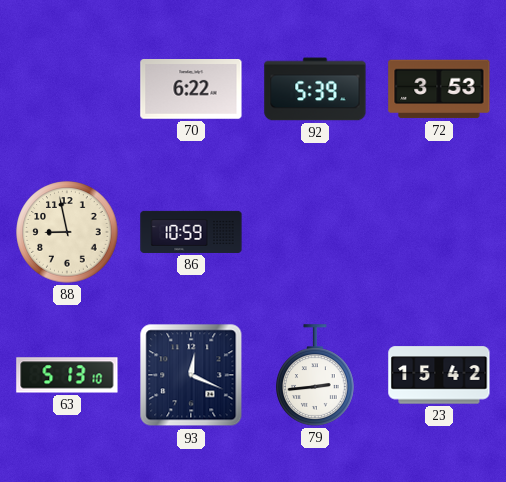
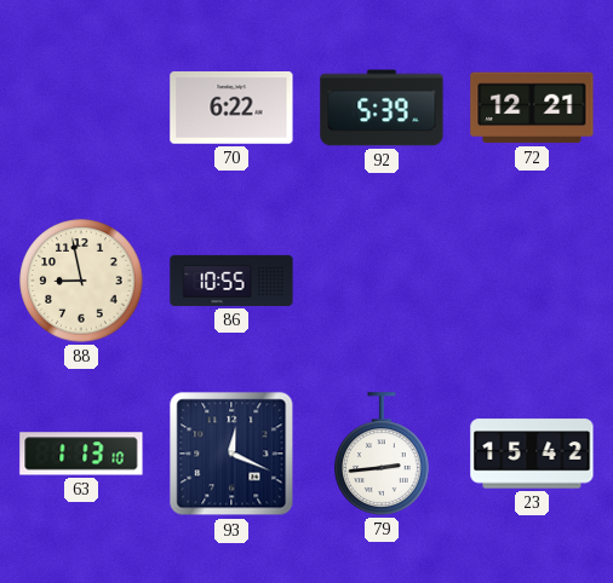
72: 3:53 -> 12:21
86: 10:59 -> 10:55
63: 5:13 -> 1:13
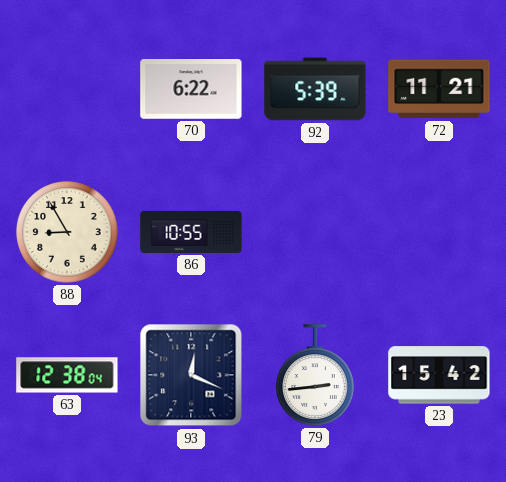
72: 12:21 -> 11:21
88: 8:58 -> 8:55
63: 1:13 -> 12:38
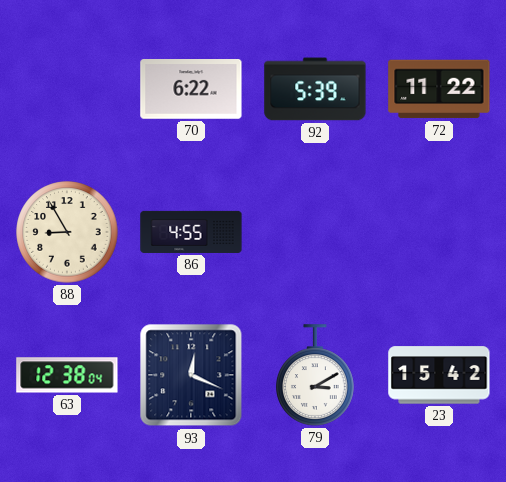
72: 11:21 -> 11:22
86: 10:55 -> 4:55
79: 2:44 -> 3:10
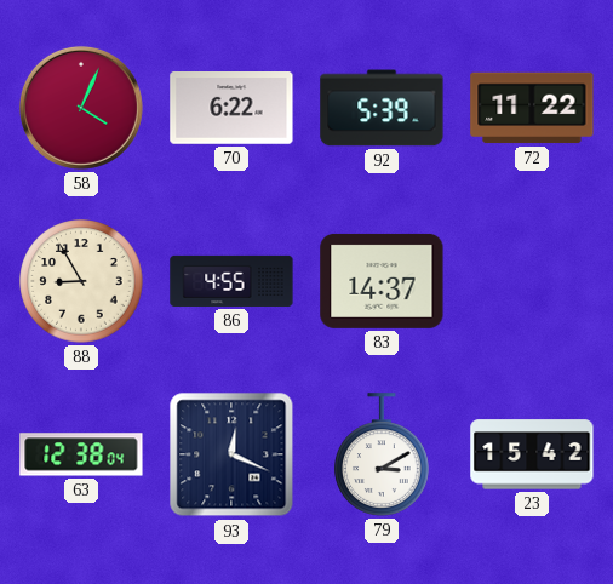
58: none -> 4:04
83: none -> 14:37
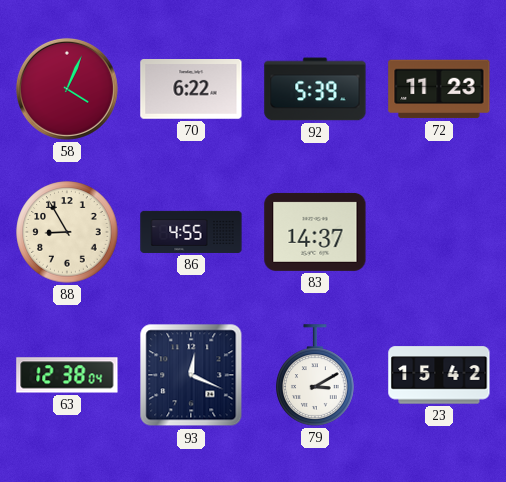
72: 11:22 -> 11:23
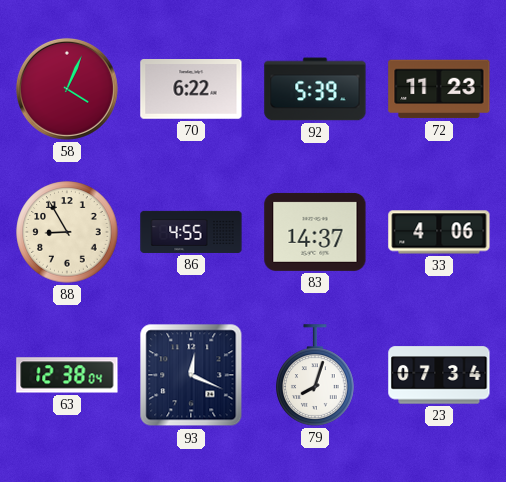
33: none -> 4:06
79: 3:10 -> 8:03
23: 15:42 -> 07:34
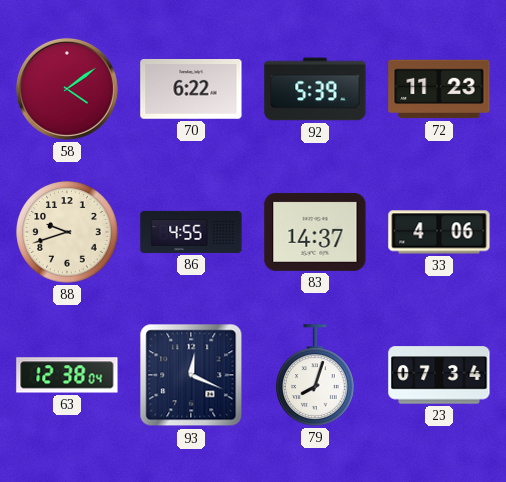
58: 4:04 -> 4:09
88: 8:55 -> 9:42
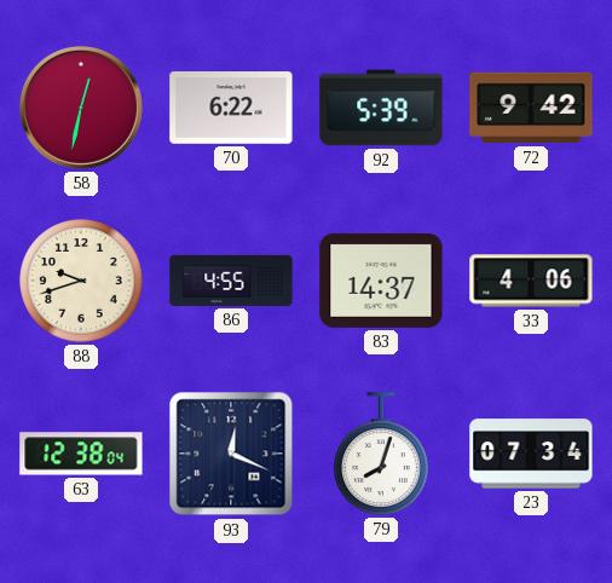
58: 4:09 -> 12:32
72: 11:23 -> 9:42
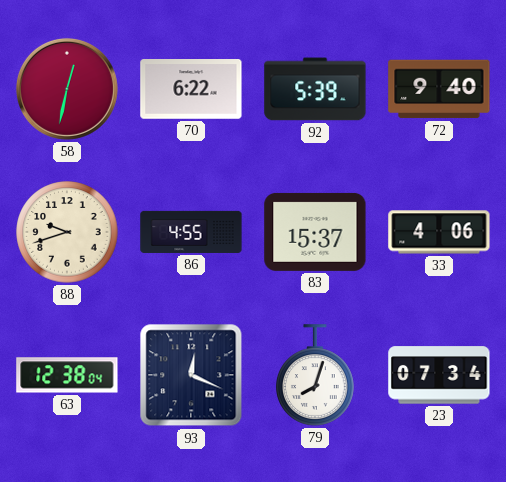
72: 9:42 -> 9:40
83: 14:37 -> 15:37
